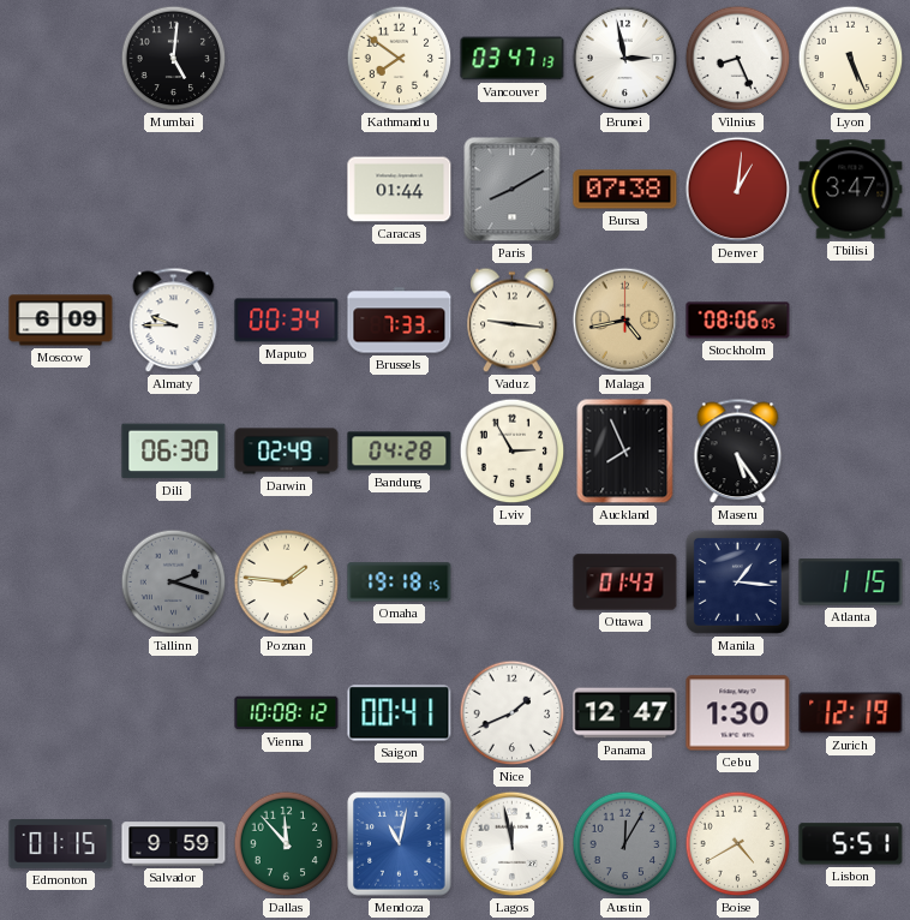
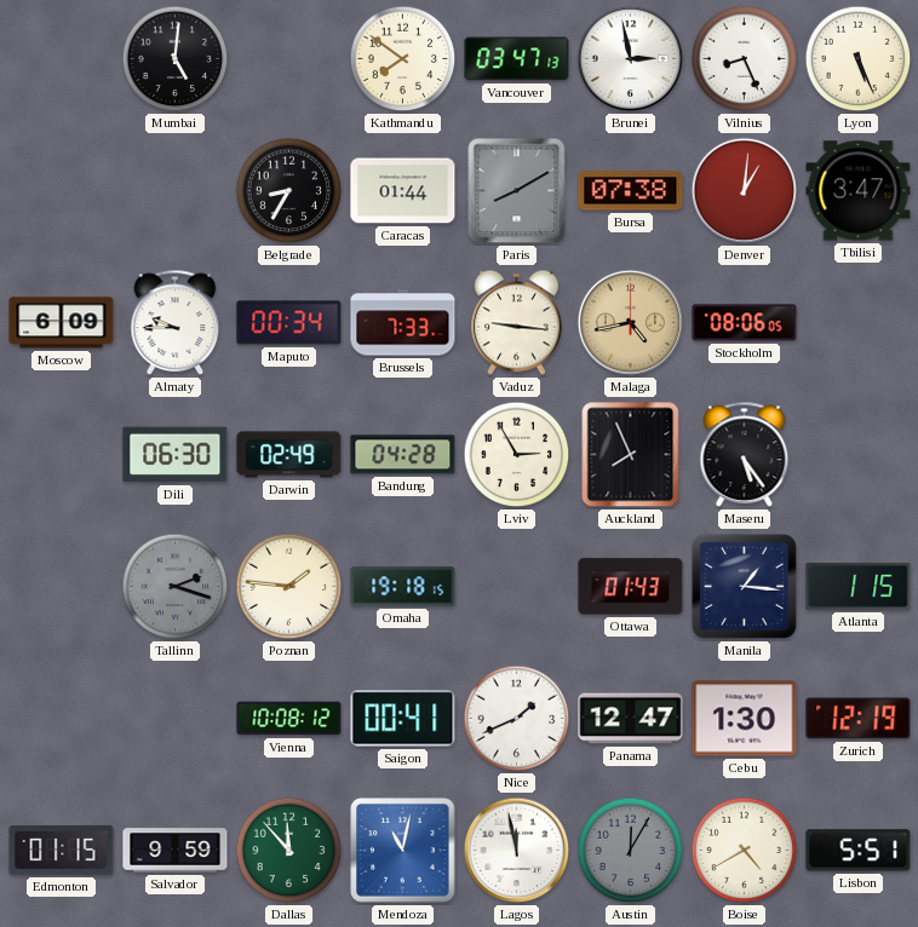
Belgrade: none -> 8:35
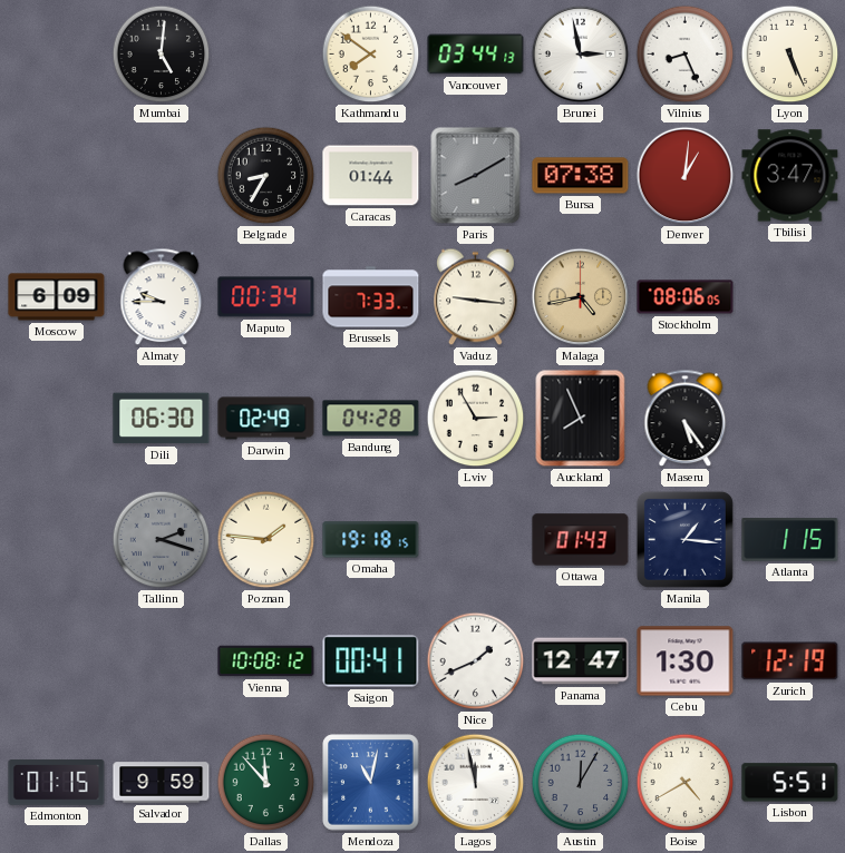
Vancouver: 03:47 -> 03:44
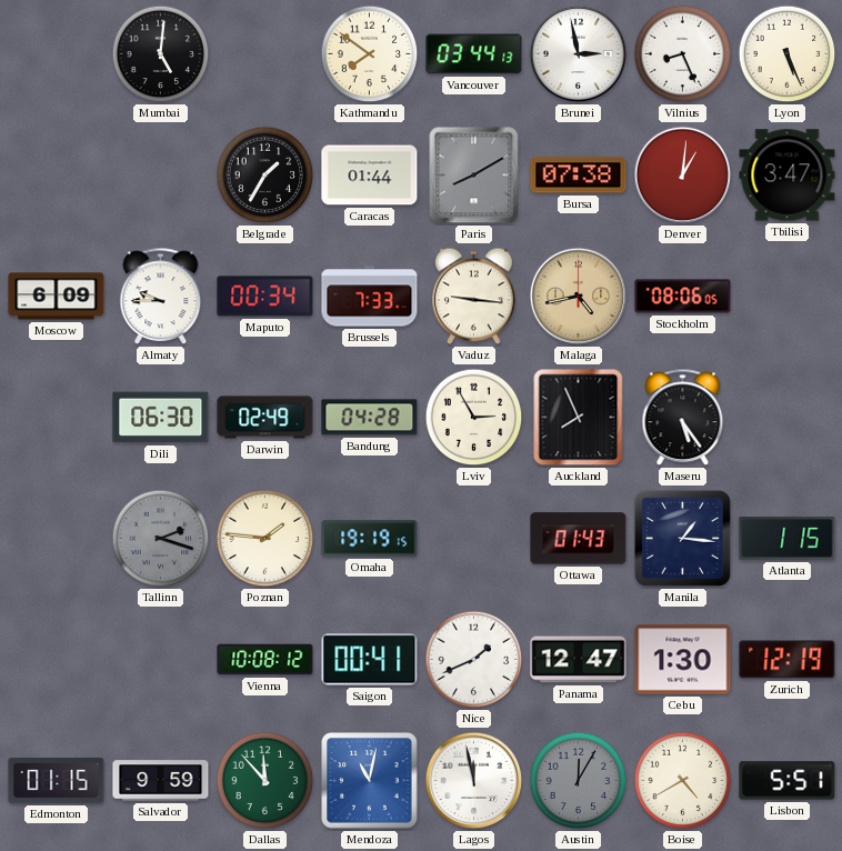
Belgrade: 8:35 -> 1:35
Omaha: 19:18 -> 19:19
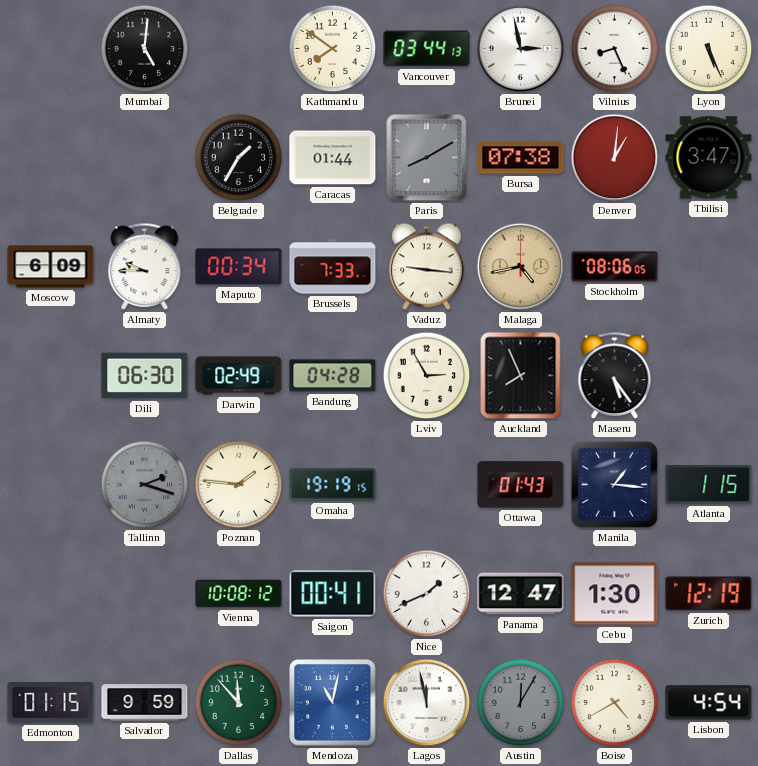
Lisbon: 5:51 -> 4:54
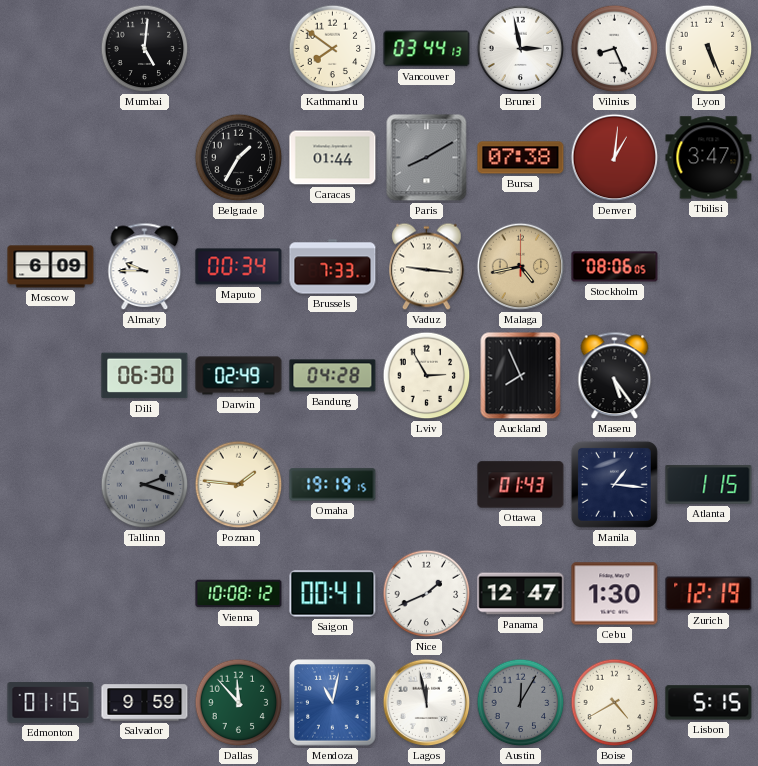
Lisbon: 4:54 -> 5:15
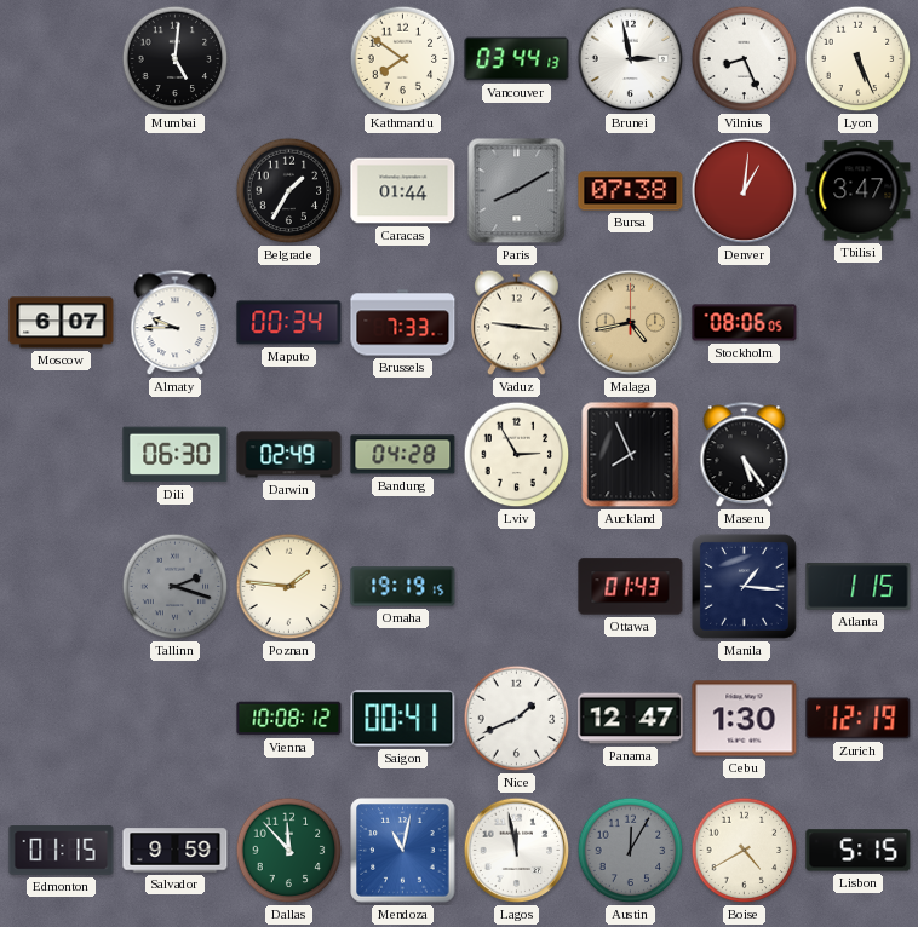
Moscow: 6:09 -> 6:07
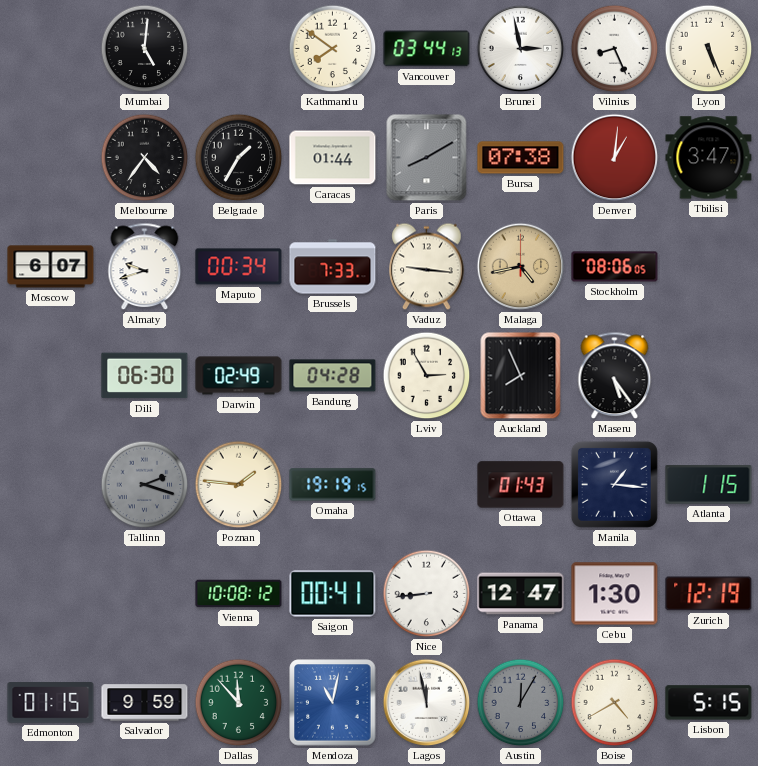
Melbourne: none -> 4:36
Almaty: 9:45 -> 9:42
Nice: 1:41 -> 8:44
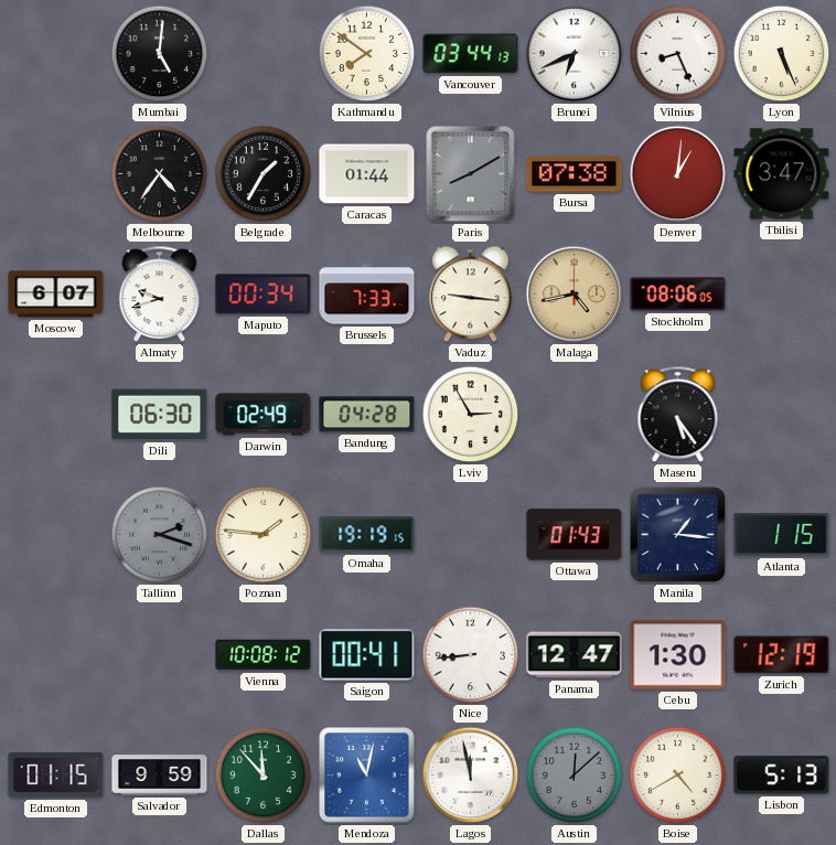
Brunei: 2:58 -> 6:41
Auckland: 7:56 -> none
Austin: 12:05 -> 12:08
Lisbon: 5:15 -> 5:13
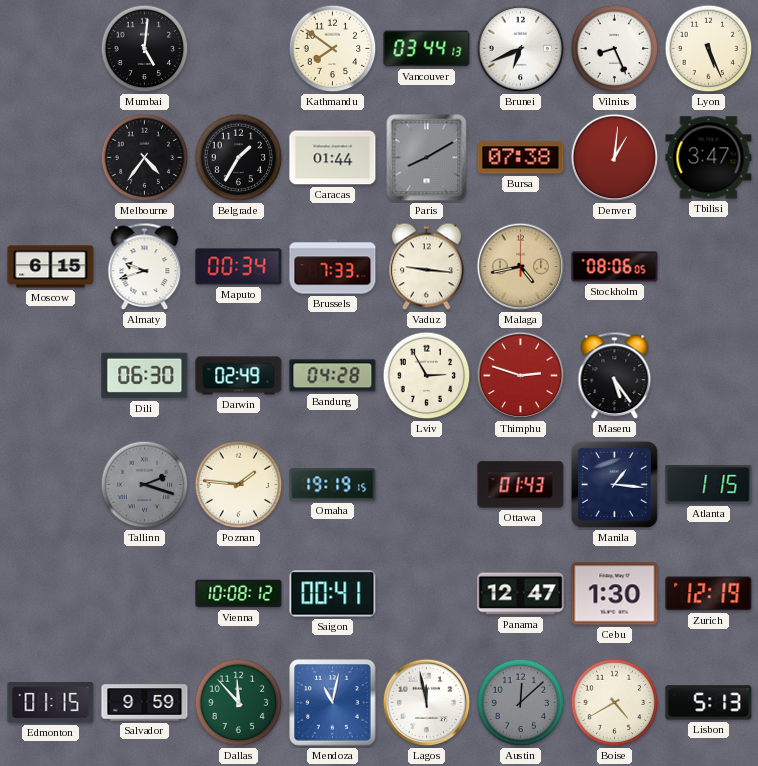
Moscow: 6:07 -> 6:15
Thimphu: none -> 2:48
Nice: 8:44 -> none
